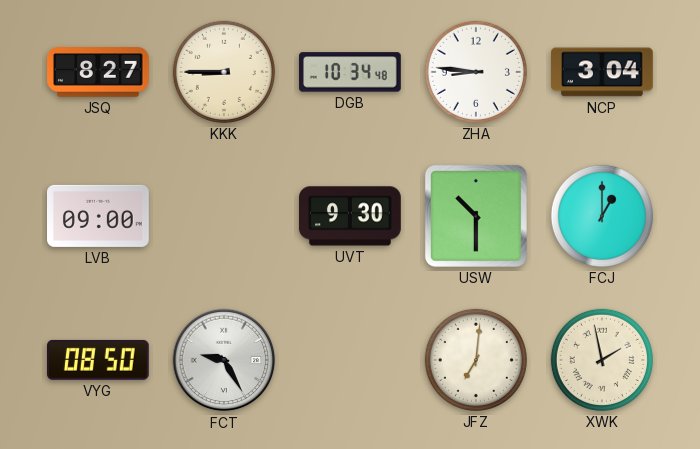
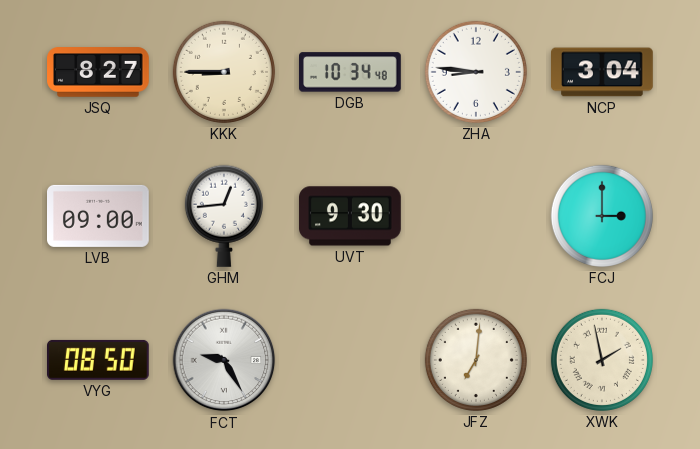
GHM: none -> 12:44
USW: 10:30 -> none
FCJ: 1:00 -> 3:00
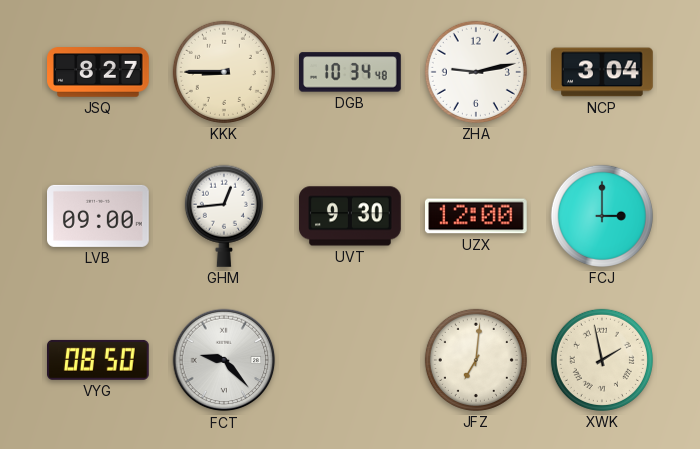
ZHA: 8:46 -> 9:13
UZX: none -> 12:00
FCT: 9:25 -> 9:23
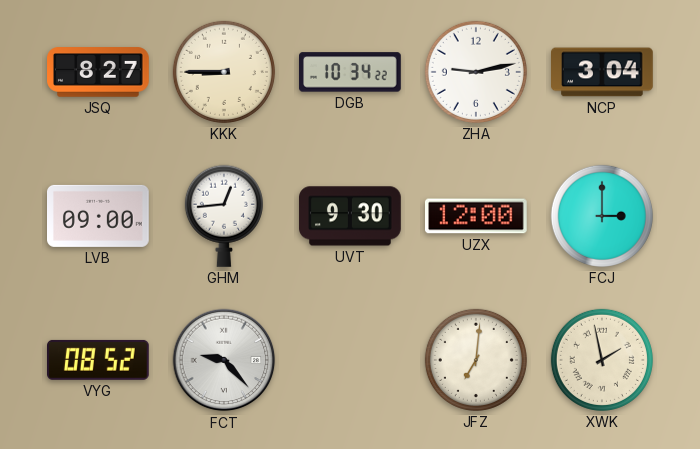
DGB: 10:34:48 -> 10:34:22
VYG: 08:50 -> 08:52
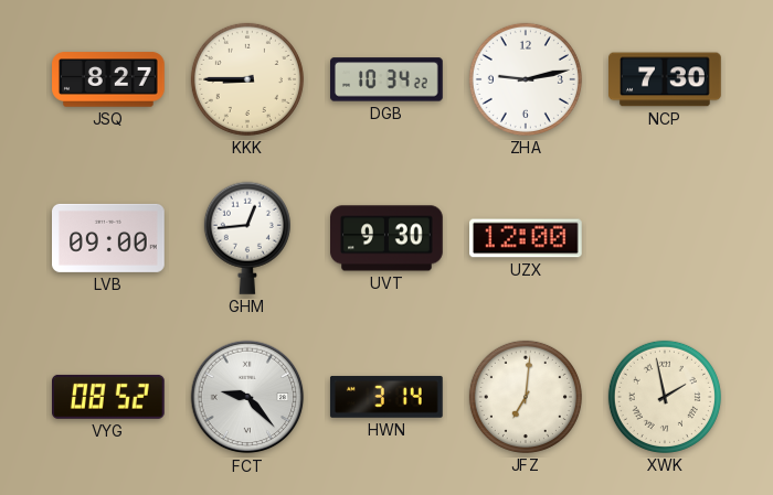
NCP: 3:04 -> 7:30
FCJ: 3:00 -> none
HWN: none -> 3:14
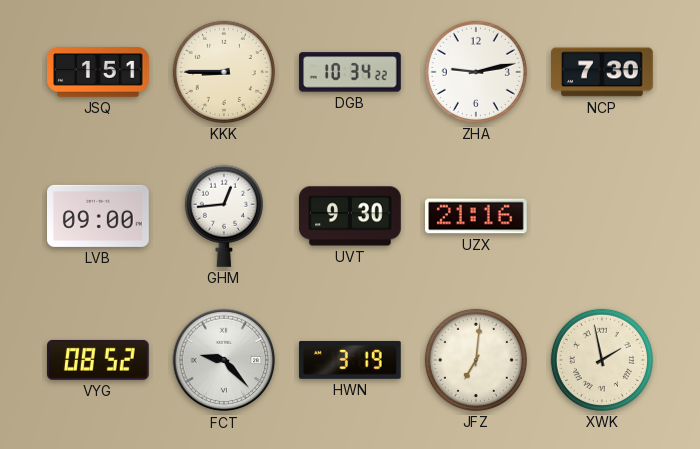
JSQ: 8:27 -> 1:51
UZX: 12:00 -> 21:16
HWN: 3:14 -> 3:19
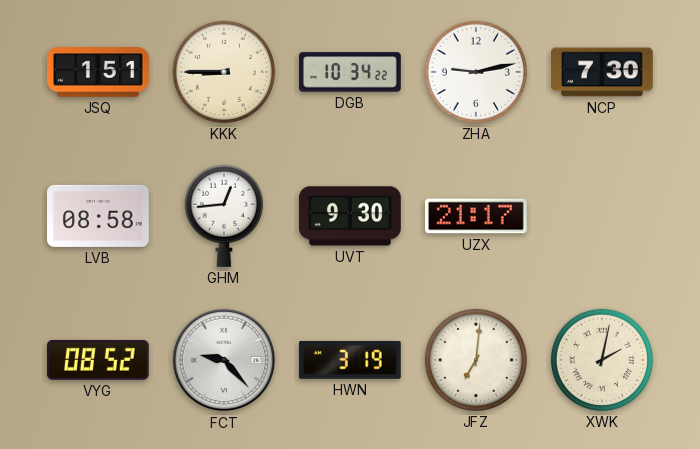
LVB: 09:00 -> 08:58
UZX: 21:16 -> 21:17
XWK: 1:58 -> 2:02
